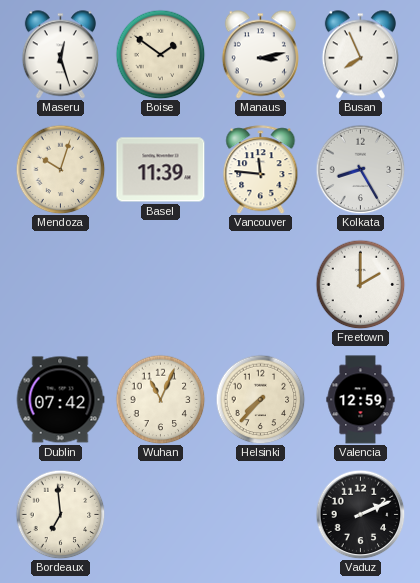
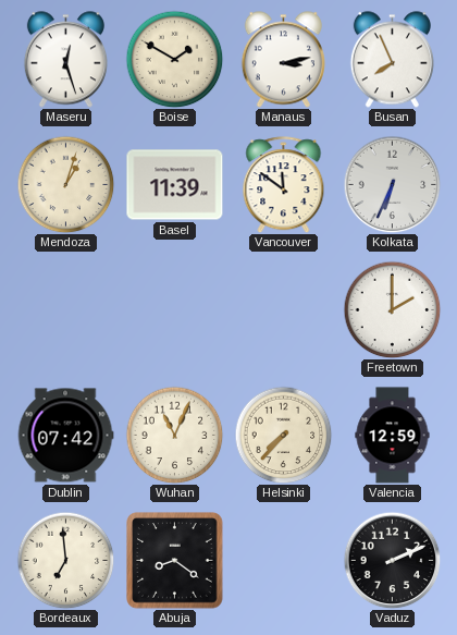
Boise: 1:51 -> 1:50
Mendoza: 10:03 -> 1:03
Vancouver: 11:46 -> 11:51
Kolkata: 8:25 -> 6:34
Abuja: none -> 8:21
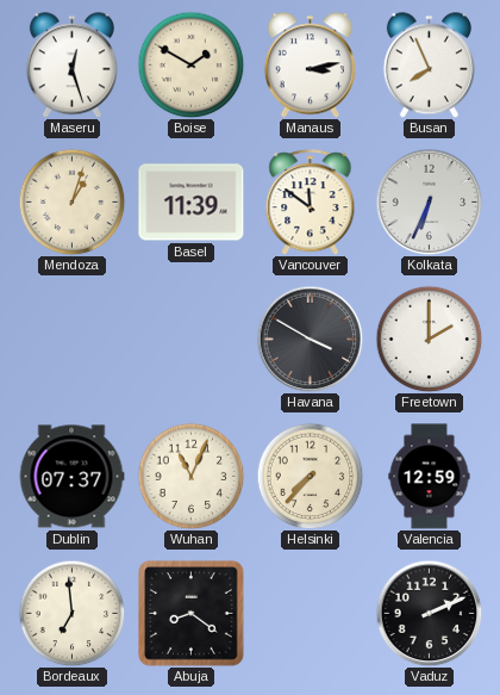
Havana: none -> 3:50
Dublin: 07:42 -> 07:37
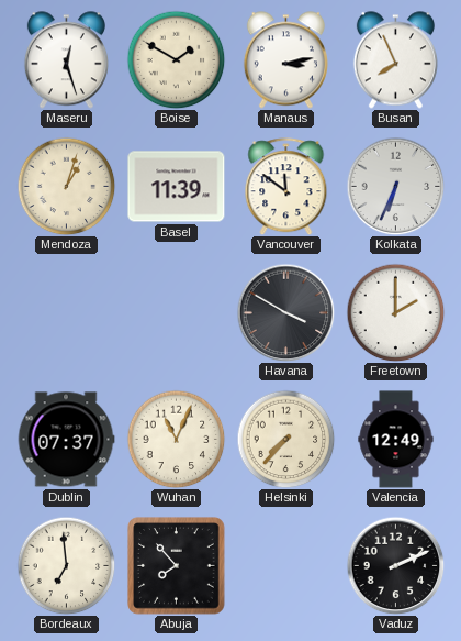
Valencia: 12:59 -> 12:49
Abuja: 8:21 -> 7:53
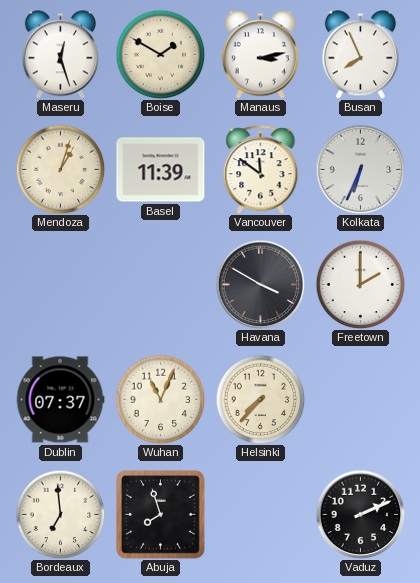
Valencia: 12:49 -> none
Abuja: 7:53 -> 7:57
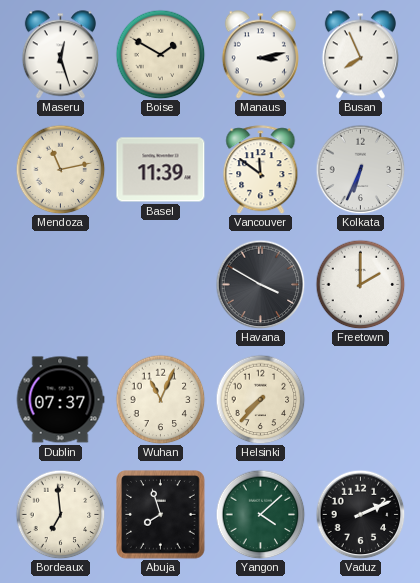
Mendoza: 1:03 -> 11:13
Yangon: none -> 4:08
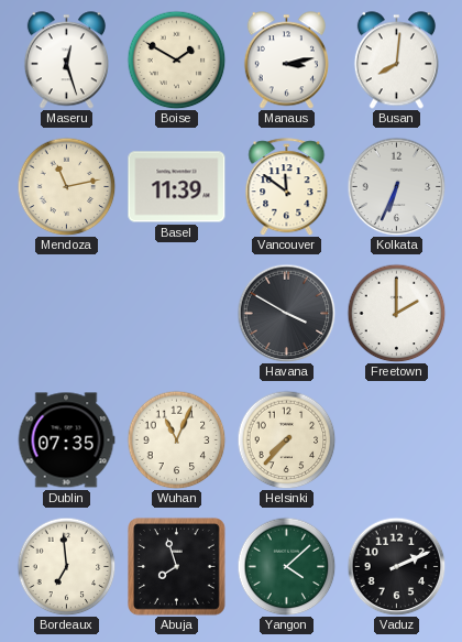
Busan: 7:56 -> 8:01
Dublin: 07:37 -> 07:35
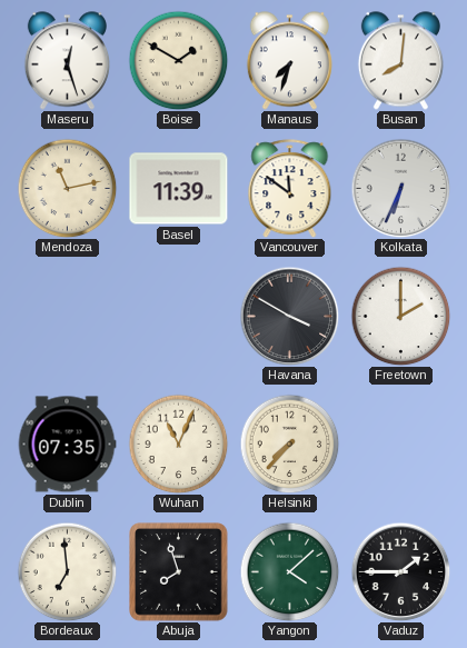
Manaus: 3:13 -> 7:33
Vaduz: 2:11 -> 1:45
